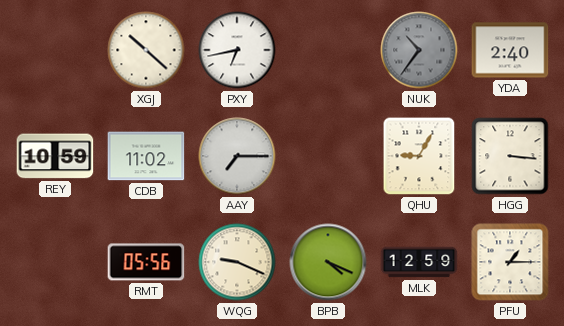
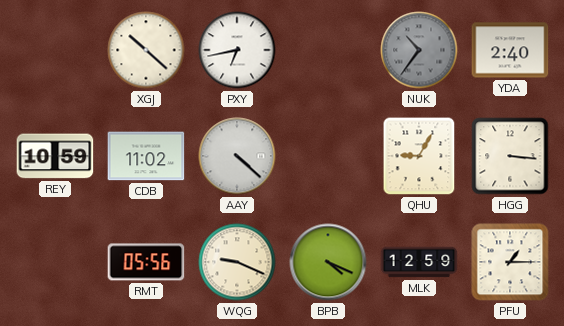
AAY: 7:15 -> 4:22
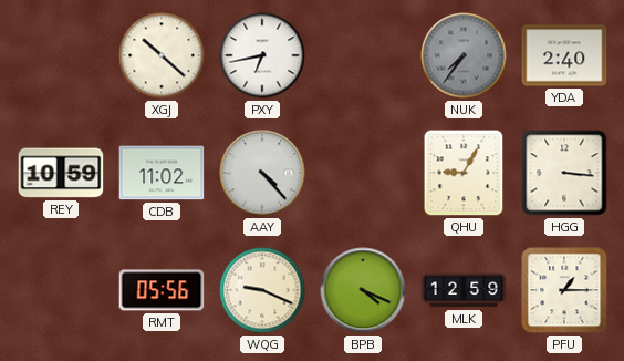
NUK: 10:36 -> 7:36
AAY: 4:22 -> 4:23
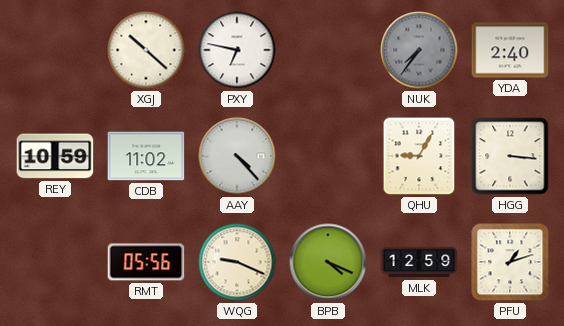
PXY: 6:43 -> 6:47
PFU: 1:15 -> 1:12
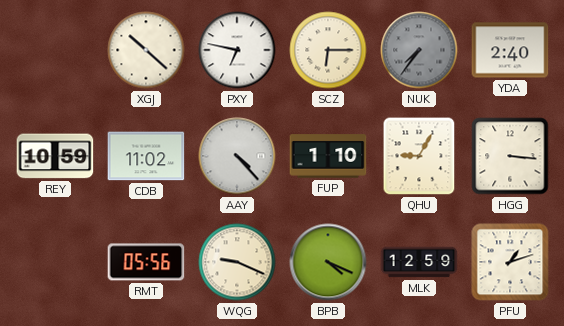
SCZ: none -> 6:15
FUP: none -> 1:10
